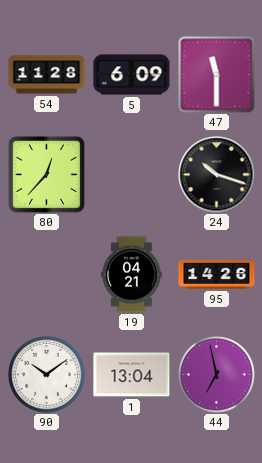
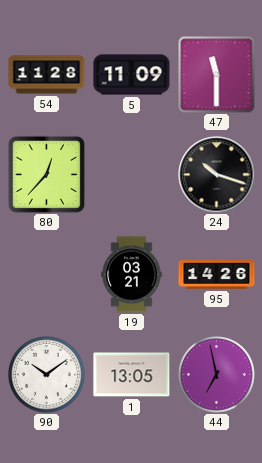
5: 6:09 -> 11:09
19: 04:21 -> 03:21
1: 13:04 -> 13:05
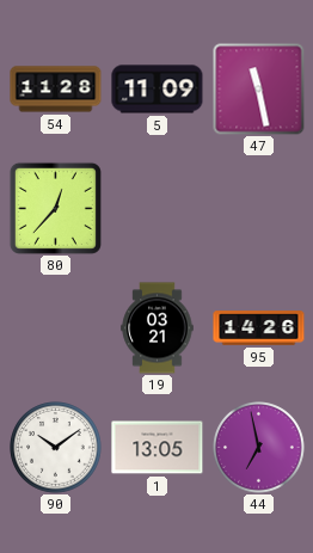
47: 11:30 -> 11:28
24: 10:18 -> none
